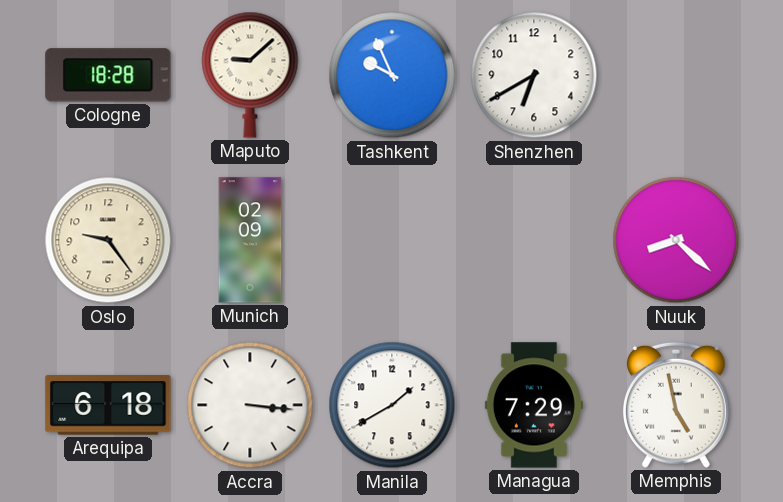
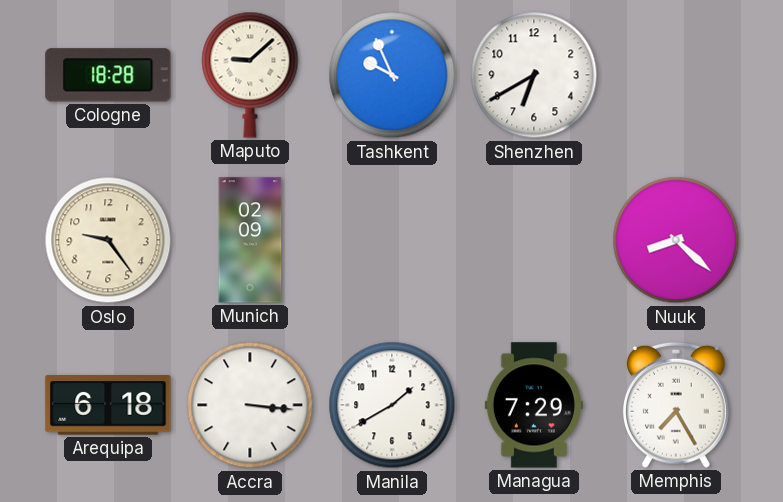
Memphis: 4:58 -> 7:25
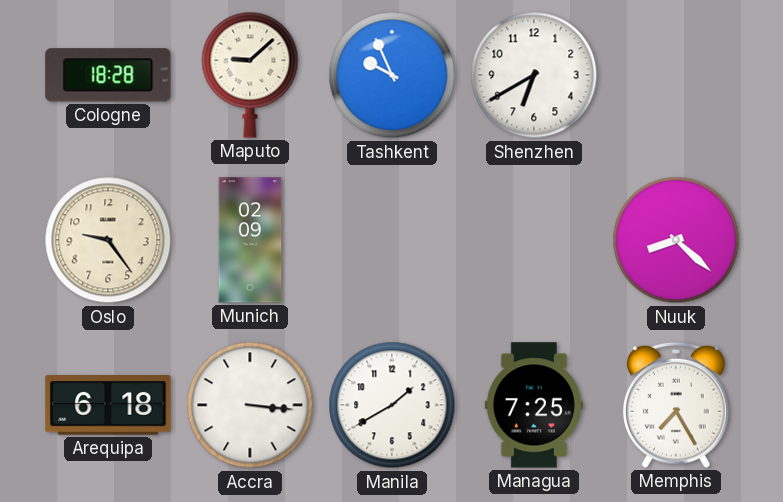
Managua: 7:29 -> 7:25
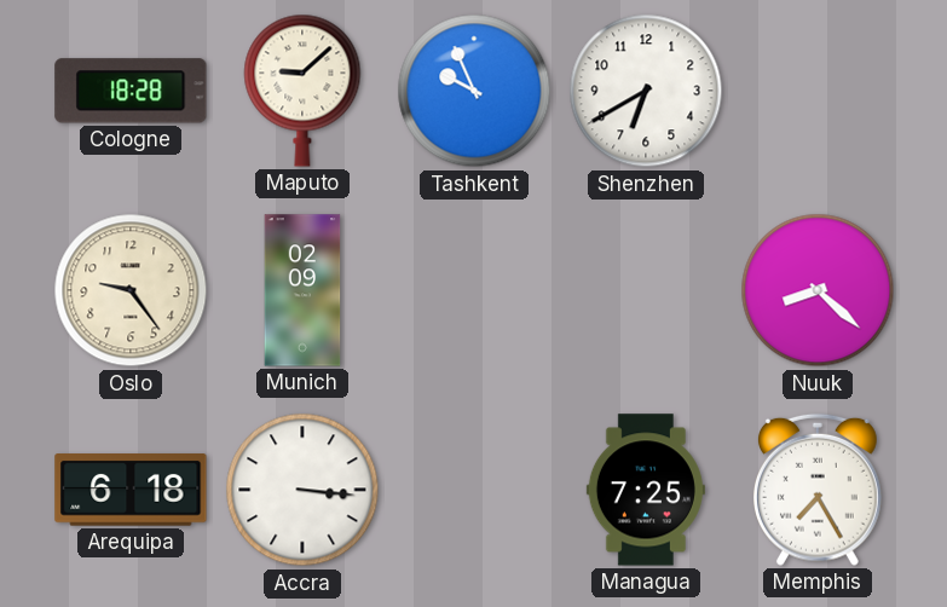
Manila: 1:40 -> none
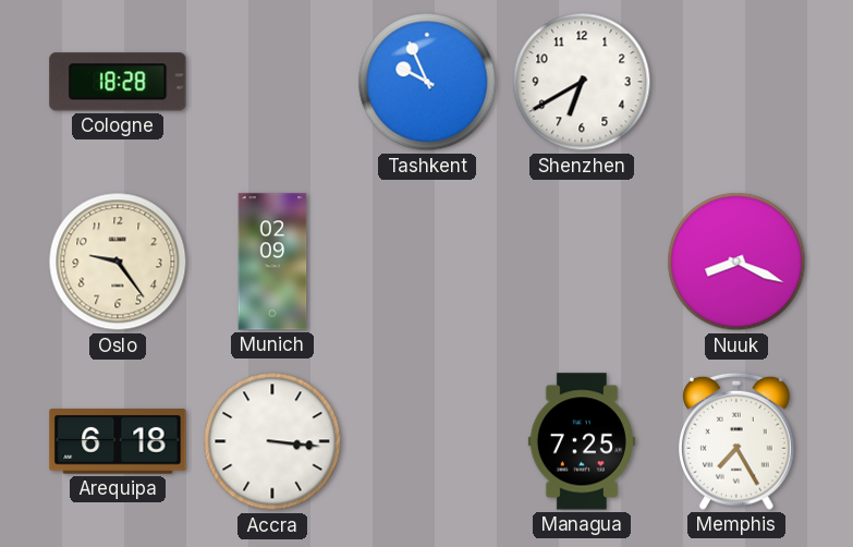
Maputo: 9:08 -> none
Nuuk: 8:22 -> 8:19
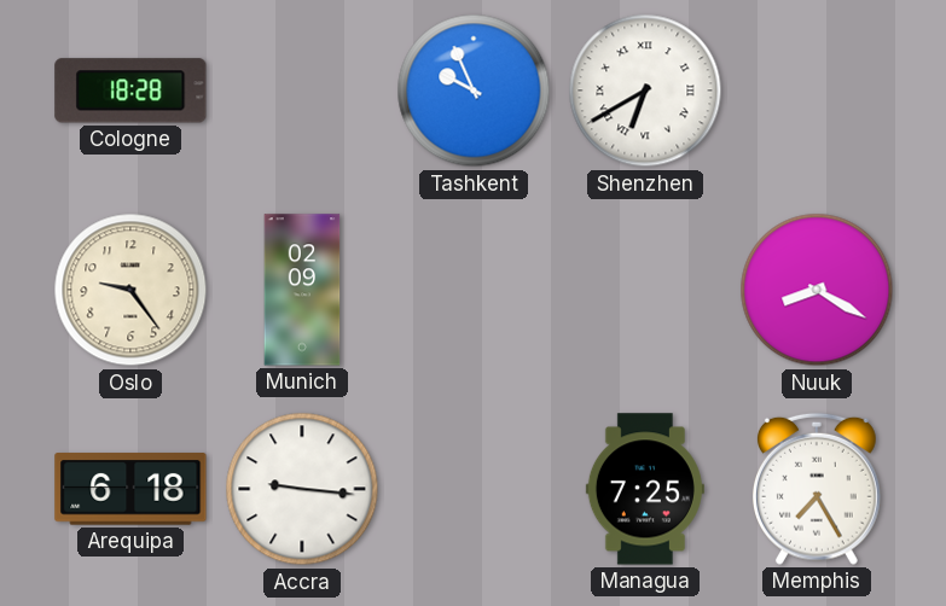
Shenzhen numerals: Arabic -> Roman
Nuuk: 8:19 -> 8:20
Accra: 3:16 -> 9:16
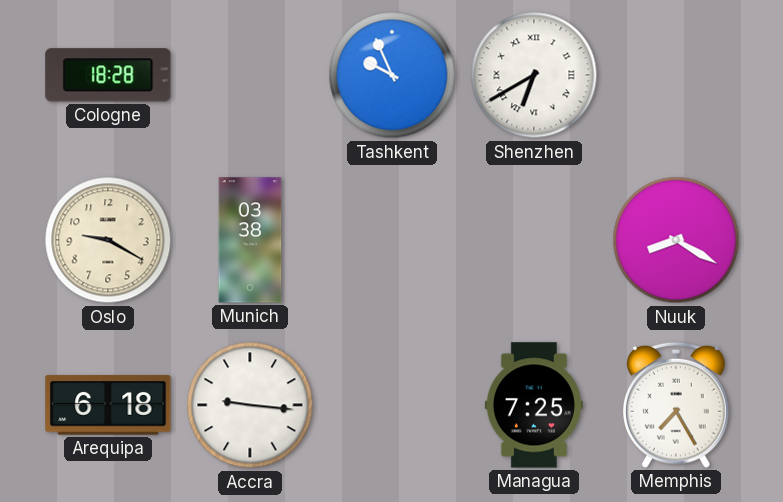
Oslo: 9:24 -> 9:20
Munich: 02:09 -> 03:38
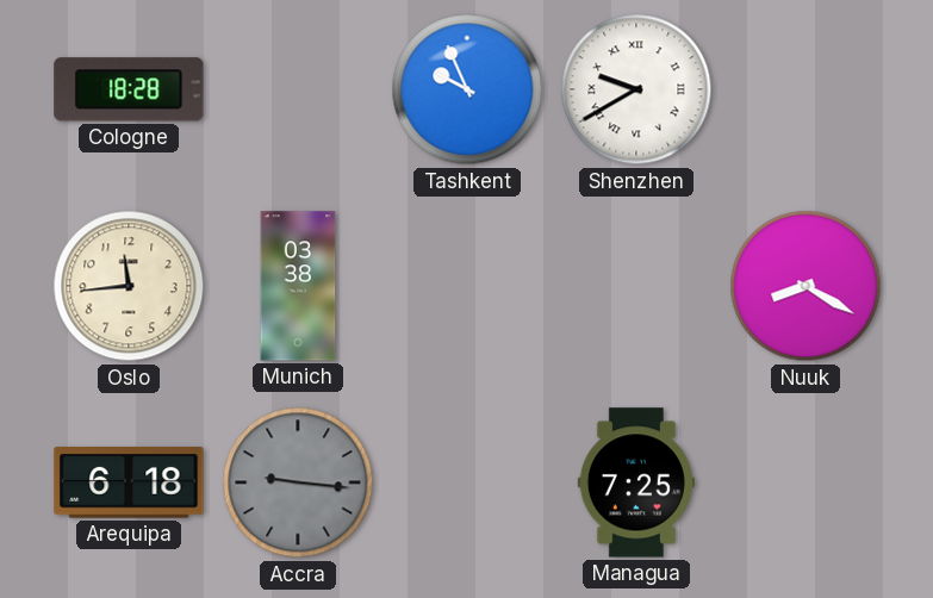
Shenzhen: 6:40 -> 9:40
Oslo: 9:20 -> 11:44
Accra dial: white -> grey
Memphis: 7:25 -> none
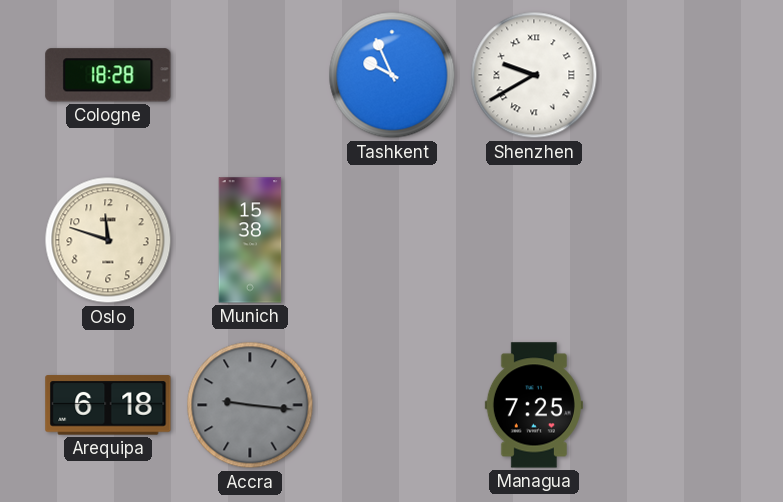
Oslo: 11:44 -> 11:48
Munich: 03:38 -> 15:38
Nuuk: 8:20 -> none
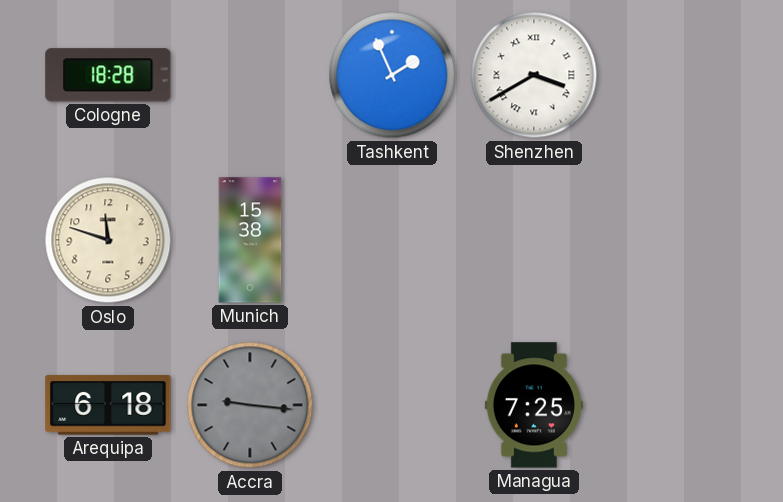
Tashkent: 9:56 -> 1:56
Shenzhen: 9:40 -> 3:40
